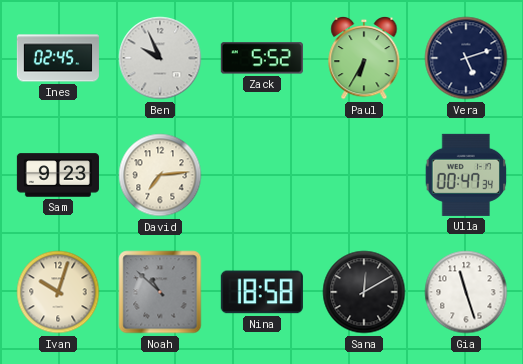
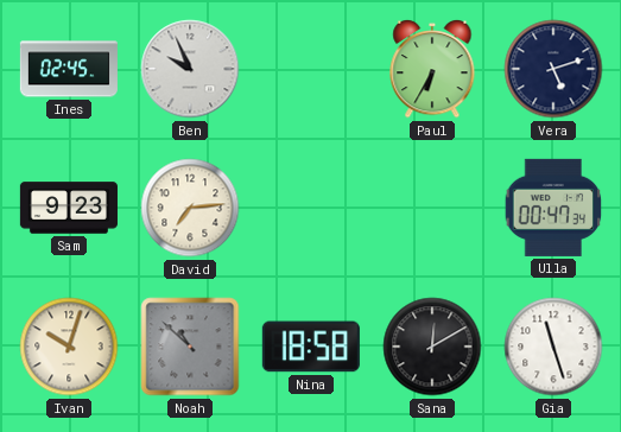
Zack: 5:52 -> none
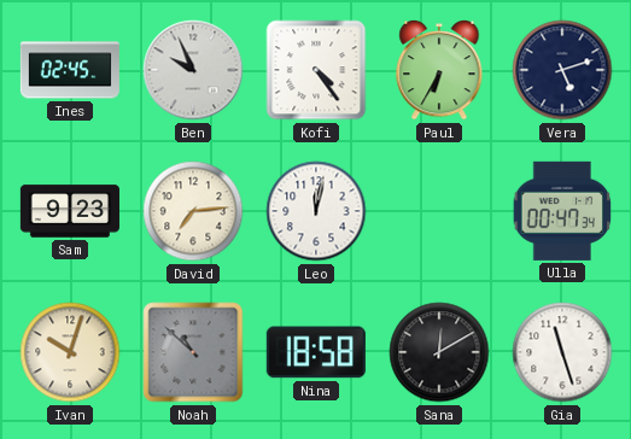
Kofi: none -> 4:24
Leo: none -> 12:02
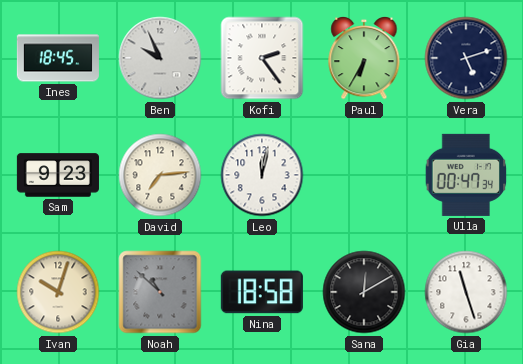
Ines: 02:45 -> 18:45
Kofi: 4:24 -> 2:24
